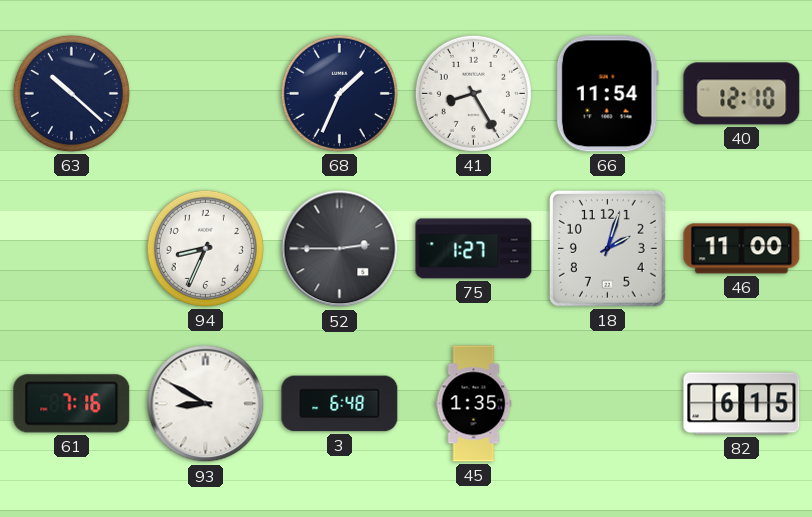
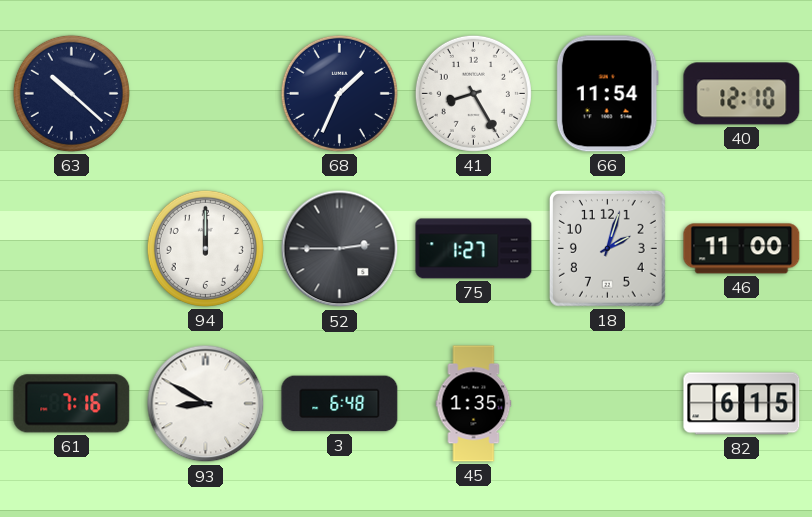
94: 8:34 -> 12:00
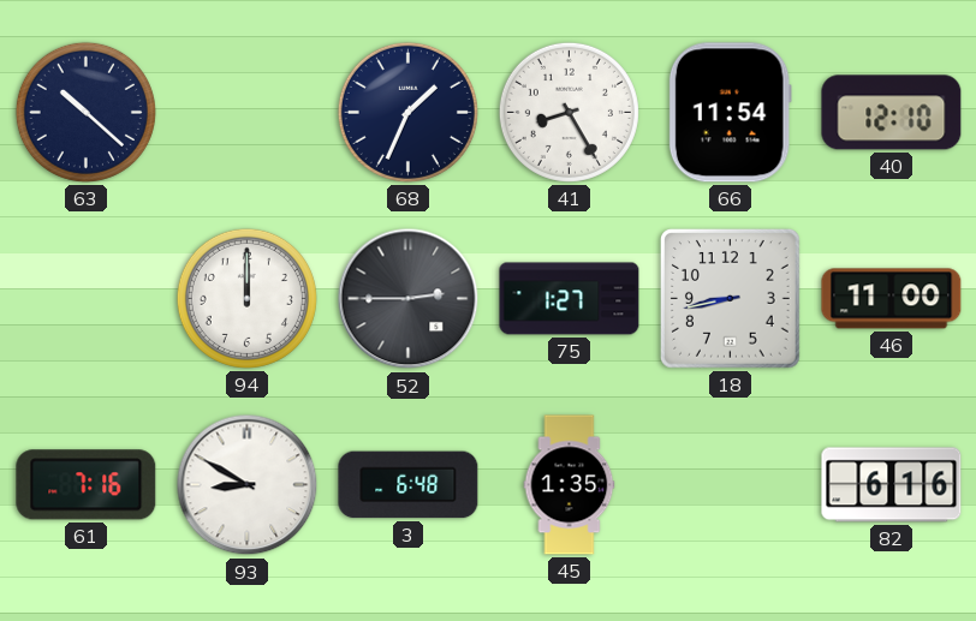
18: 2:03 -> 8:43
82: 6:15 -> 6:16
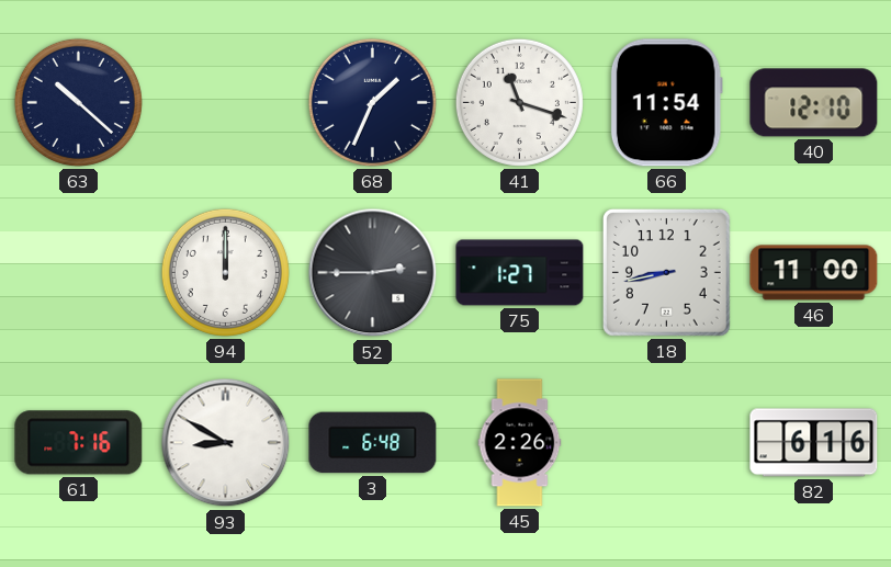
41: 8:25 -> 11:18
45: 1:35 -> 2:26
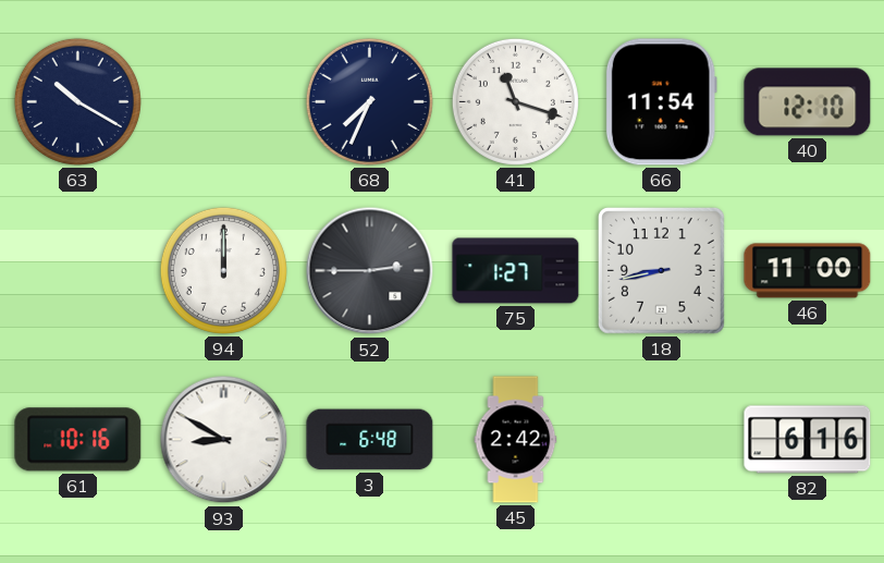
63: 10:22 -> 10:20
68: 1:34 -> 7:34
61: 7:16 -> 10:16
45: 2:26 -> 2:42
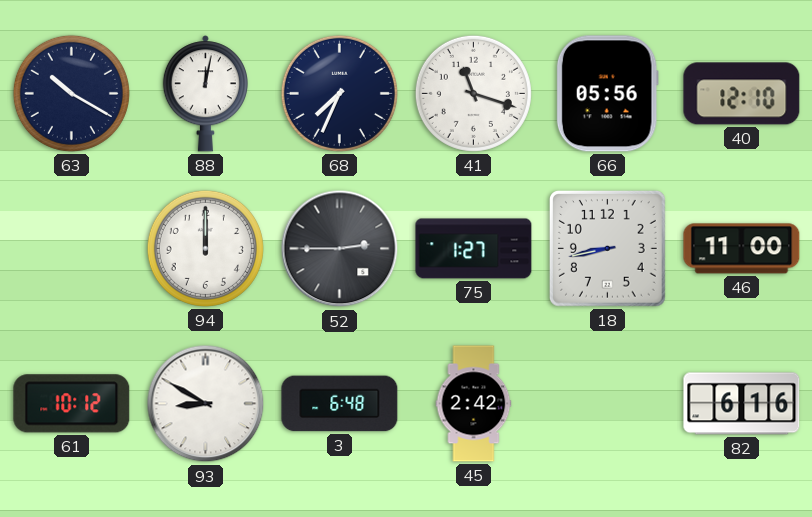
88: none -> 12:02
66: 11:54 -> 05:56
61: 10:16 -> 10:12
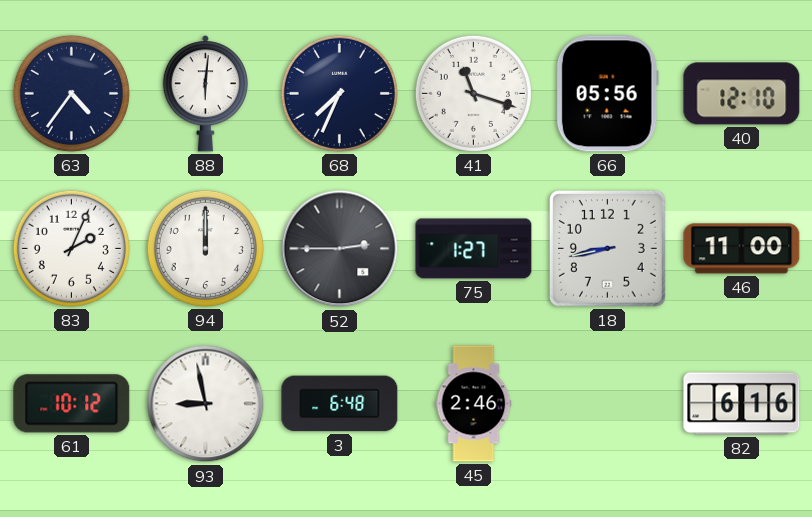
63: 10:20 -> 4:36
88: 12:02 -> 6:01
83: none -> 2:04
93: 8:50 -> 8:58
45: 2:42 -> 2:46
